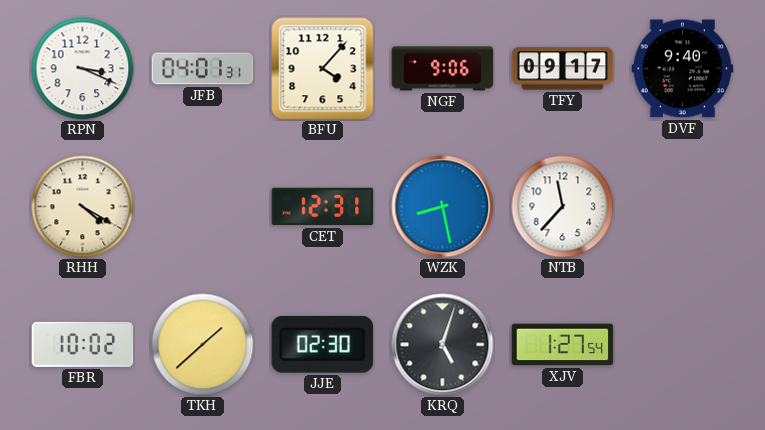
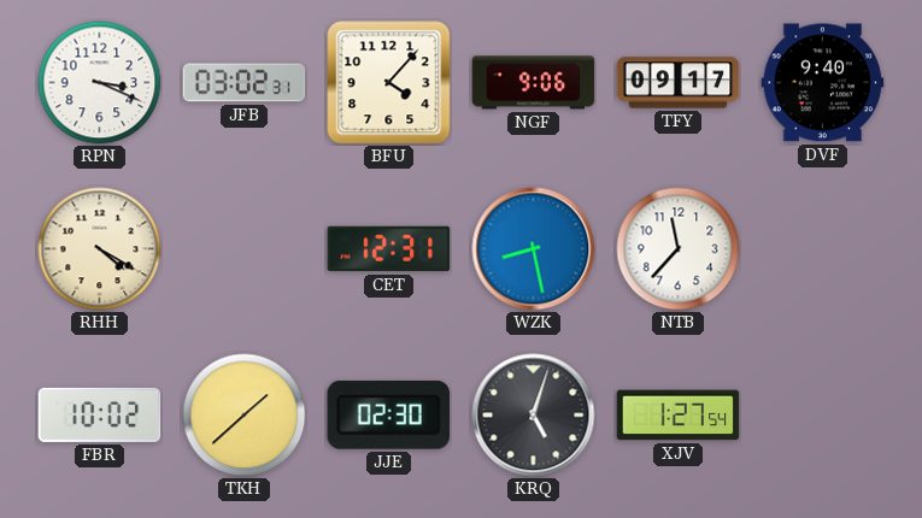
JFB: 04:01 -> 03:02
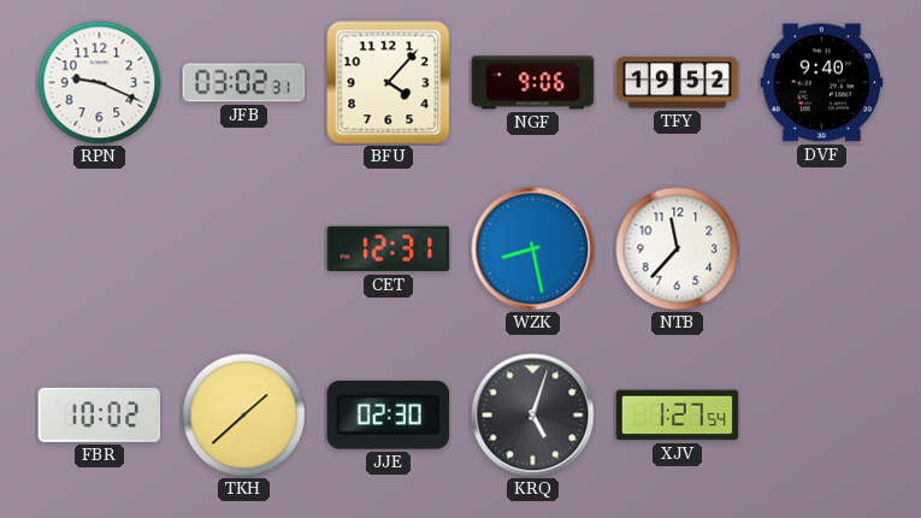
RPN: 3:19 -> 9:19
TFY: 09:17 -> 19:52
RHH: 4:20 -> none
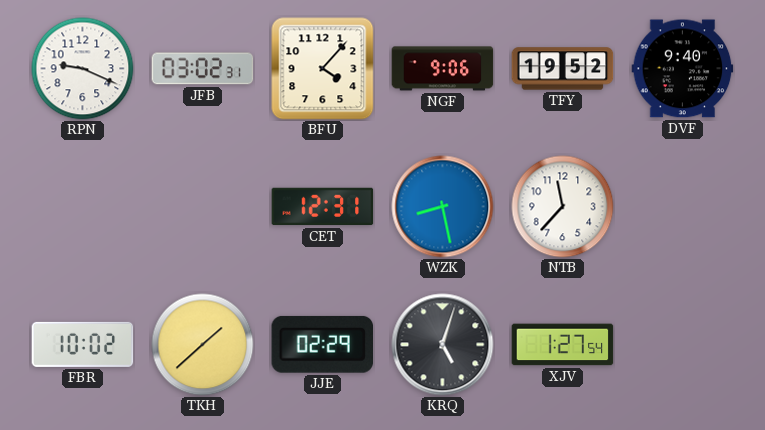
JJE: 02:30 -> 02:29
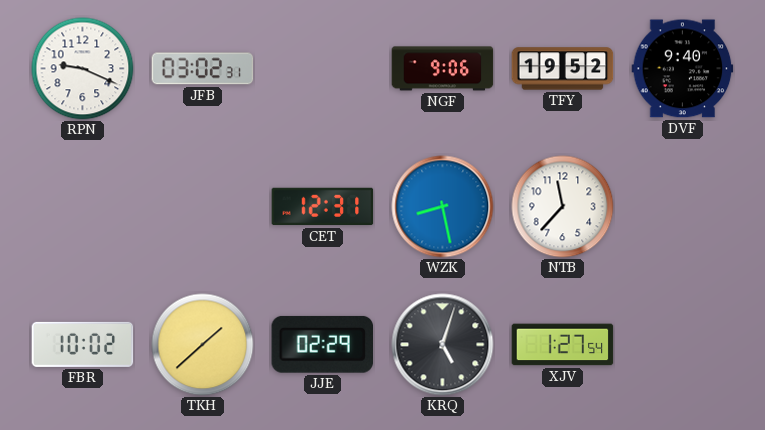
BFU: 4:07 -> none
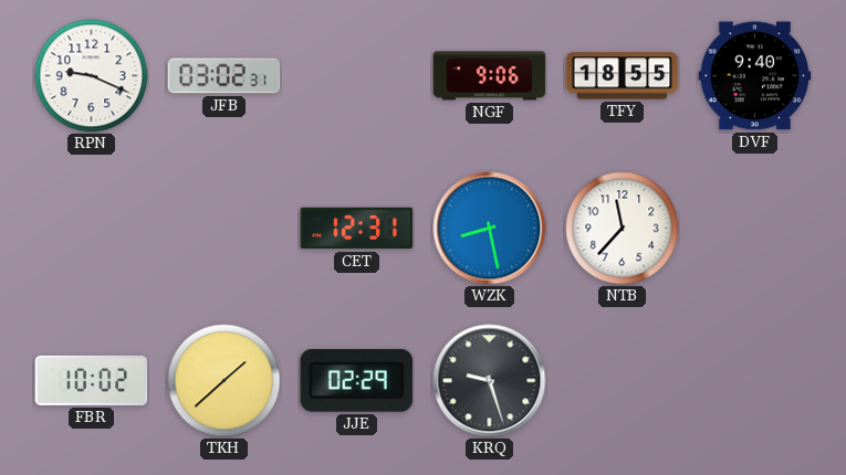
TFY: 19:52 -> 18:55
KRQ: 5:03 -> 9:27
XJV: 1:27 -> none
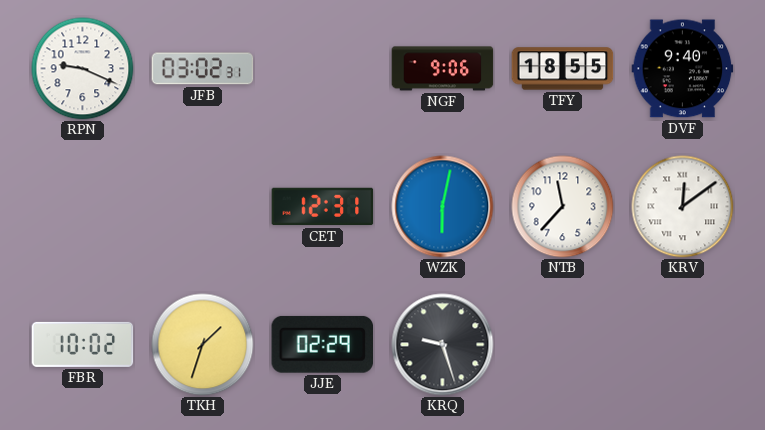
WZK: 8:28 -> 6:02
KRV: none -> 12:09
TKH: 1:38 -> 1:33
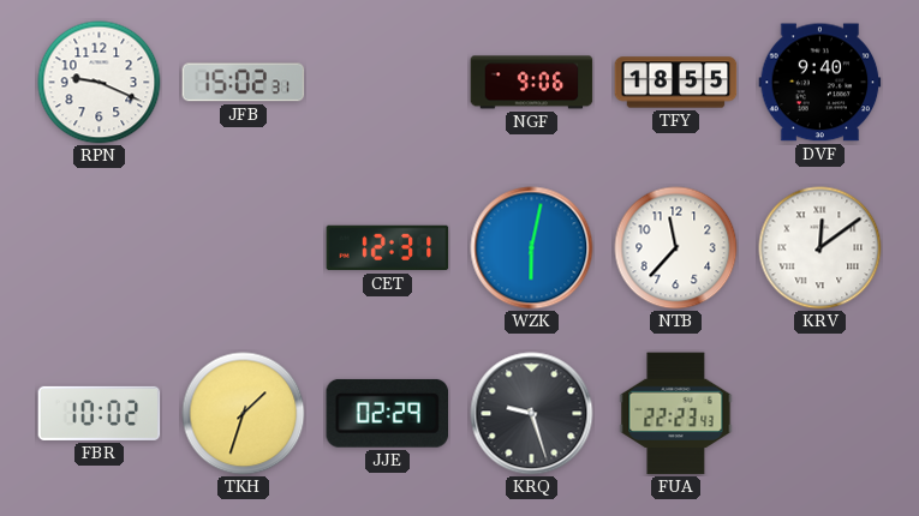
JFB: 03:02 -> 15:02
FUA: none -> 22:23
